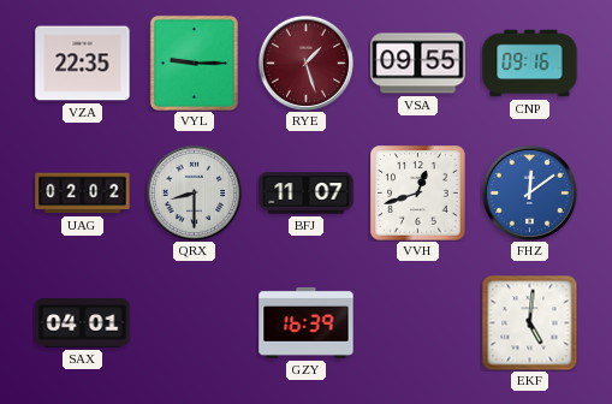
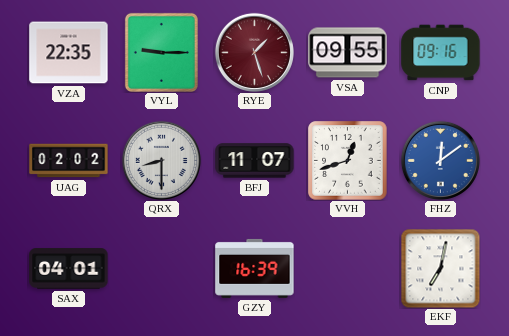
EKF: 5:01 -> 7:02
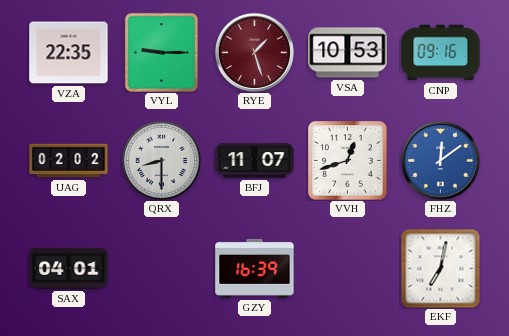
VSA: 09:55 -> 10:53
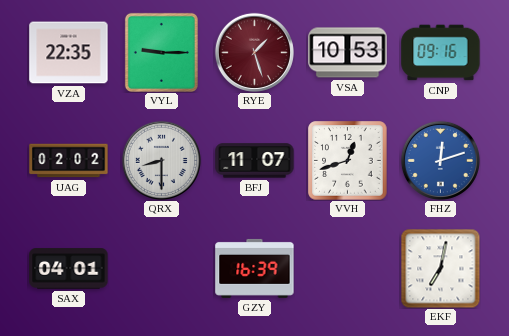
FHZ: 12:09 -> 12:12
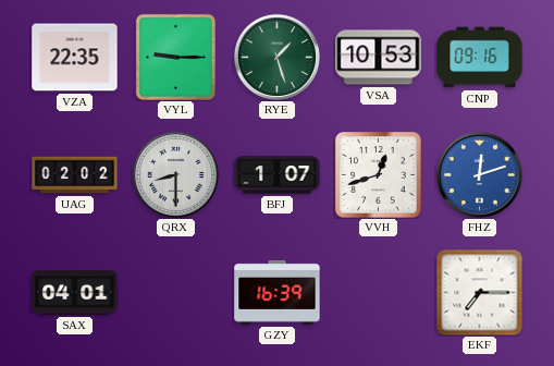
RYE dial: burgundy -> green
BFJ: 11:07 -> 1:07
EKF: 7:02 -> 7:15
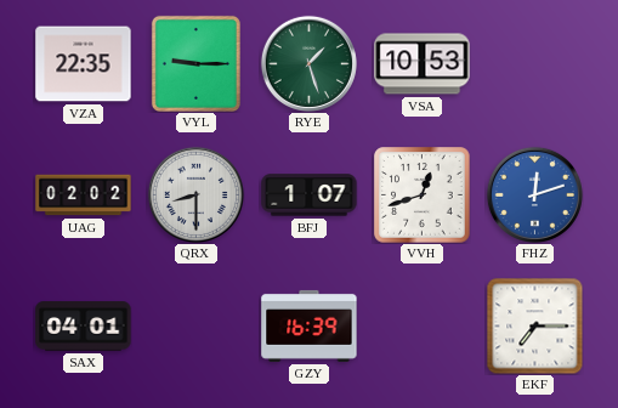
CNP: 09:16 -> none
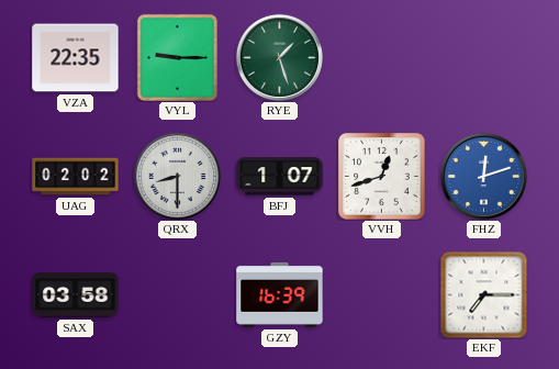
VSA: 10:53 -> none
SAX: 04:01 -> 03:58
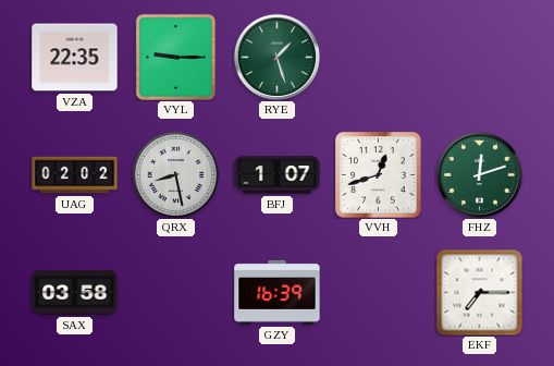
QRX: 8:30 -> 8:28
FHZ dial: blue -> green
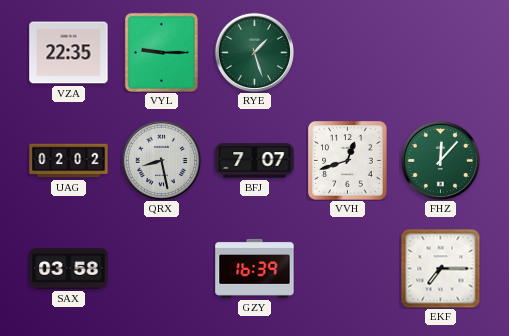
BFJ: 1:07 -> 7:07
FHZ: 12:12 -> 12:07
